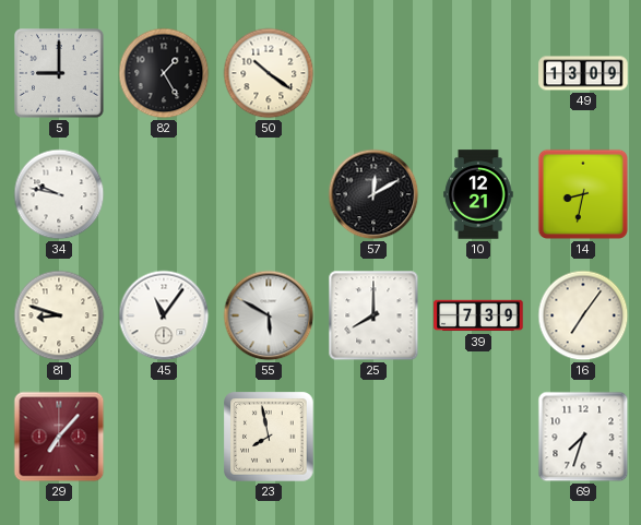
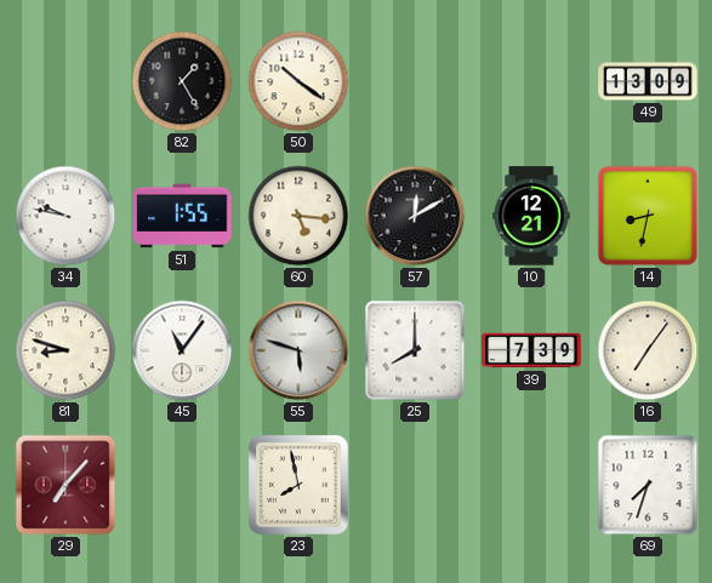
5: 9:00 -> none
51: none -> 1:55
60: none -> 5:16
55: 5:50 -> 5:48
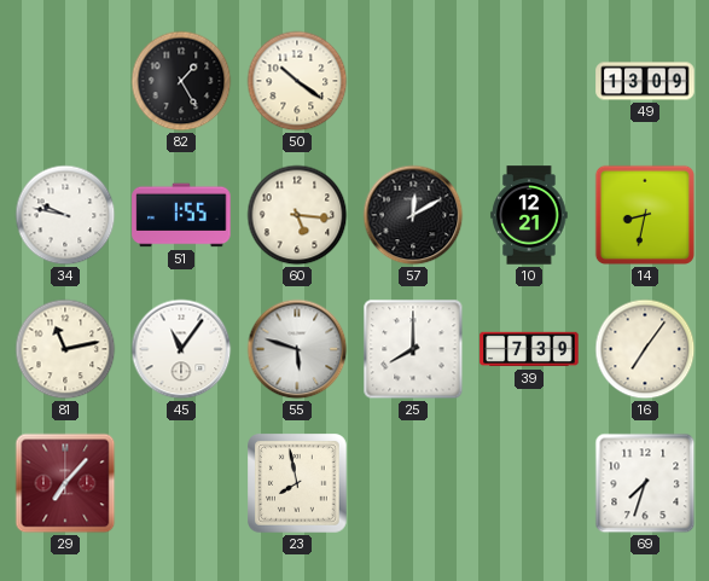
81: 8:48 -> 11:13
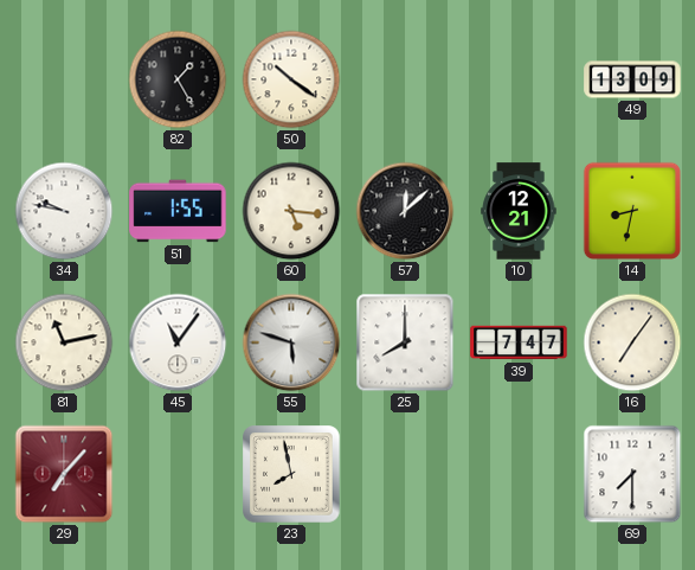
57: 12:10 -> 12:08
39: 7:39 -> 7:47
69: 7:33 -> 7:30
